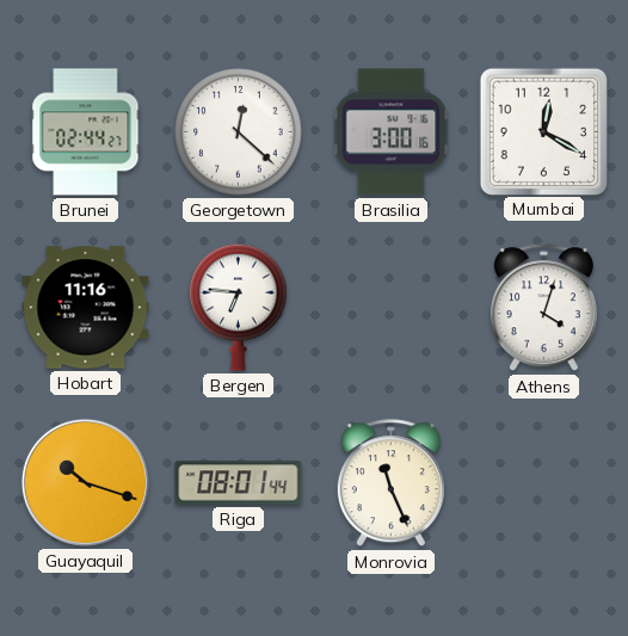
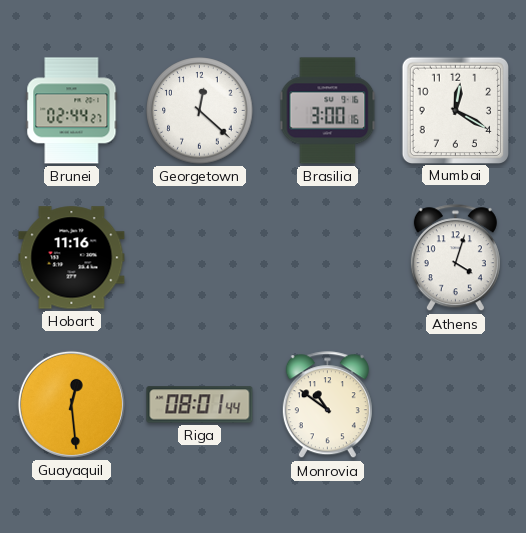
Bergen: 6:46 -> none
Guayaquil: 10:18 -> 12:29
Monrovia: 11:26 -> 10:51
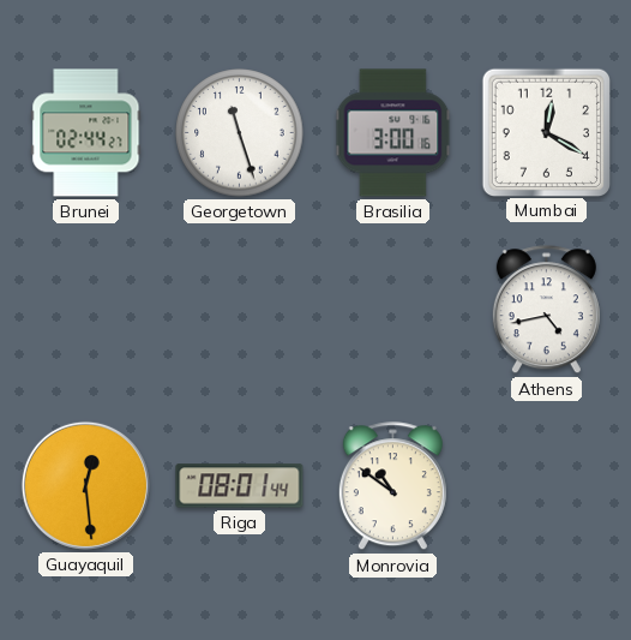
Georgetown: 12:22 -> 11:27
Hobart: 11:16 -> none
Athens: 4:03 -> 4:43
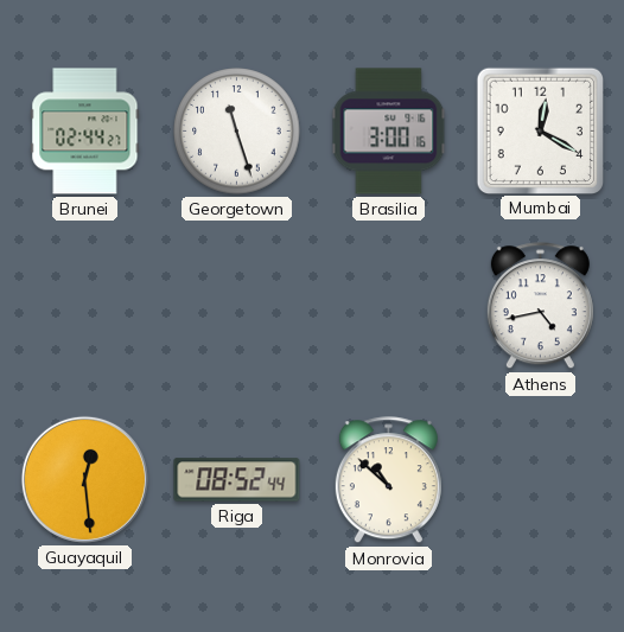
Riga: 08:01 -> 08:52
Monrovia: 10:51 -> 10:52
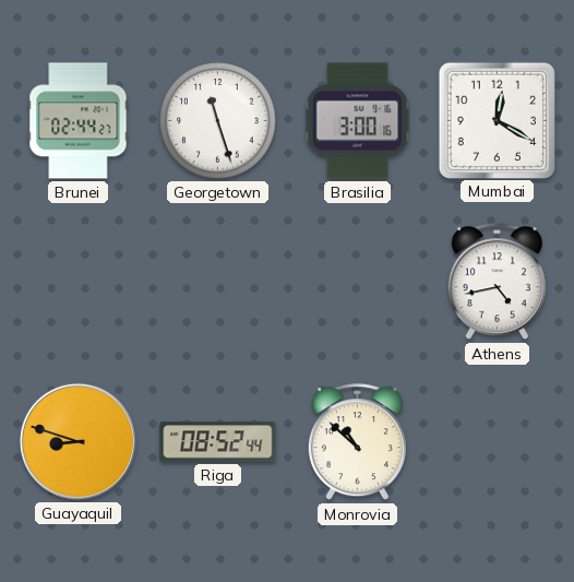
Guayaquil: 12:29 -> 8:48
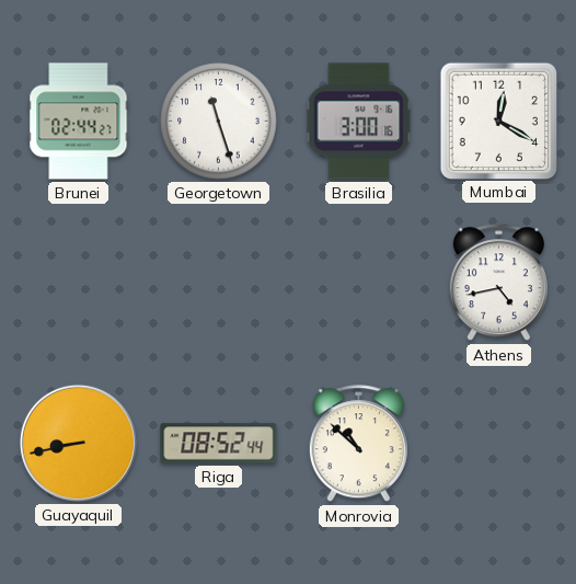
Guayaquil: 8:48 -> 8:43
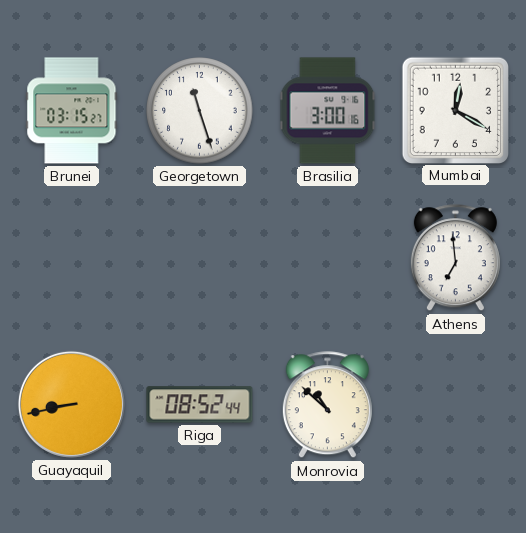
Brunei: 02:44 -> 03:15
Athens: 4:43 -> 6:59
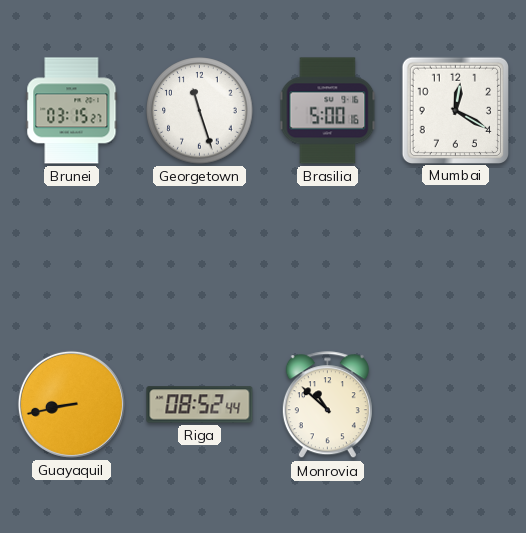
Brasilia: 3:00 -> 5:00
Athens: 6:59 -> none
